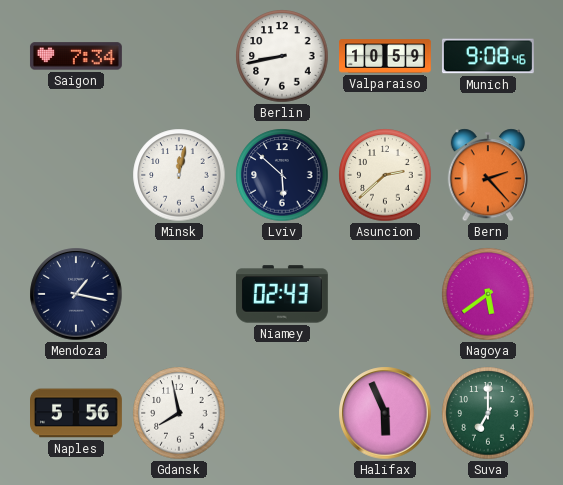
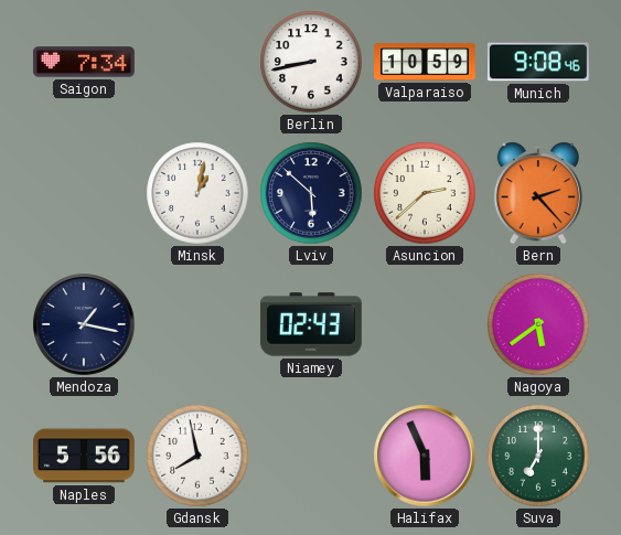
Minsk: 12:02 -> 1:02
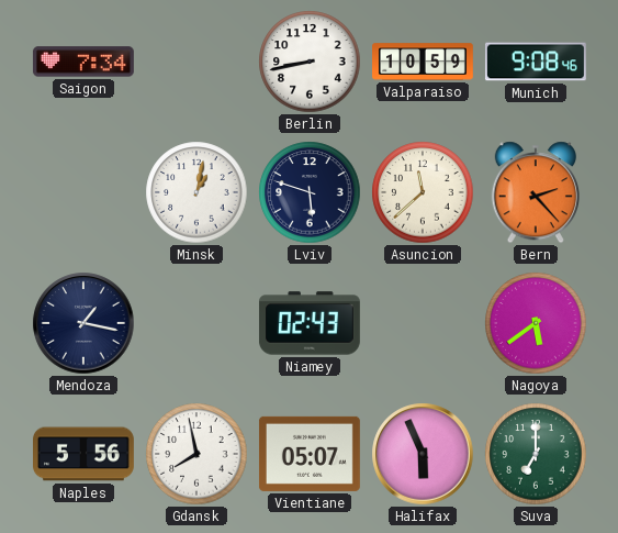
Lviv: 5:52 -> 5:48
Asuncion: 2:38 -> 11:38
Vientiane: none -> 05:07
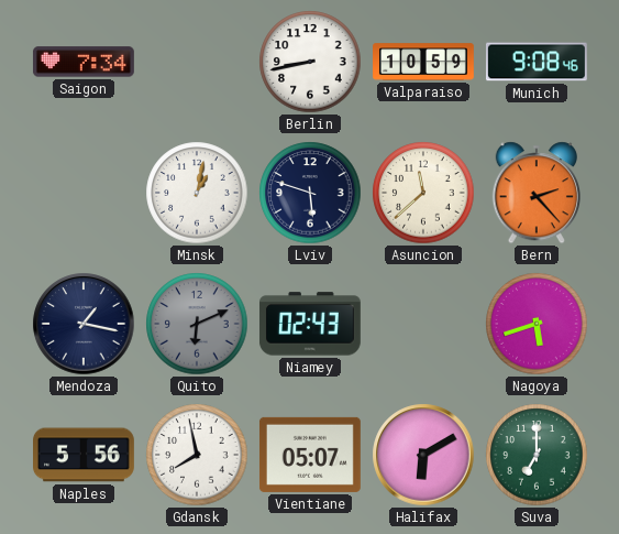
Quito: none -> 6:11
Nagoya: 5:39 -> 5:42
Halifax: 5:56 -> 6:10
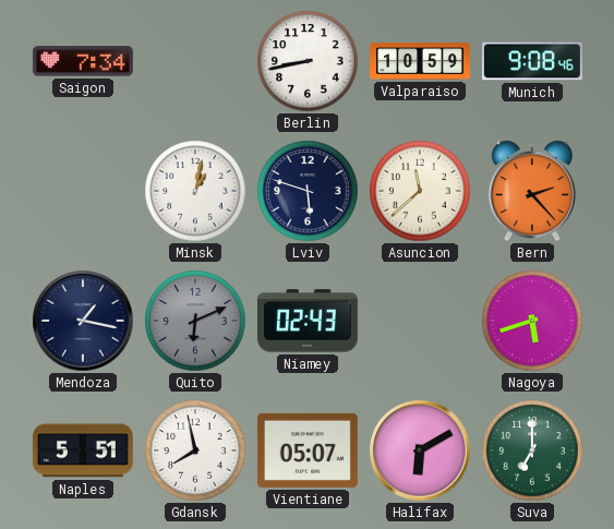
Naples: 5:56 -> 5:51
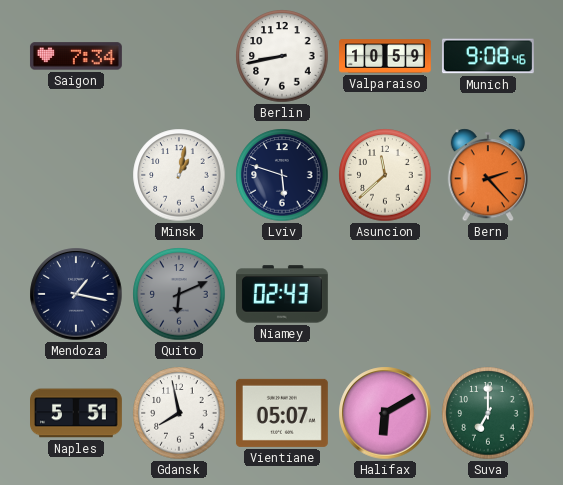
Nagoya: 5:42 -> none
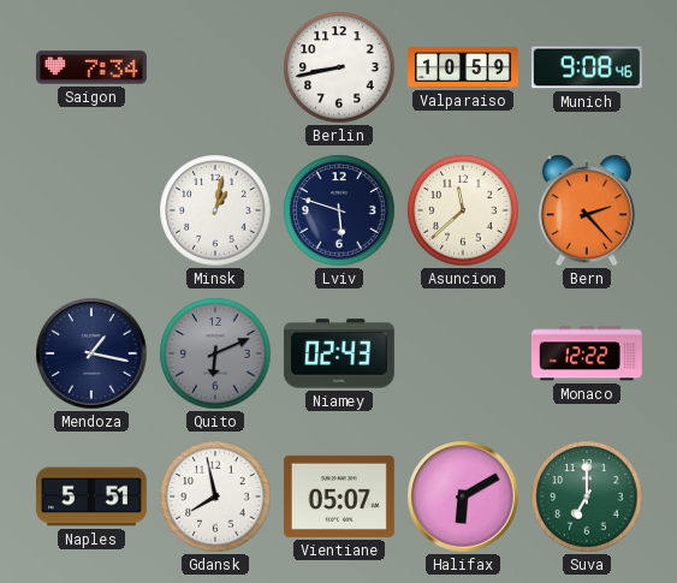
Monaco: none -> 12:22
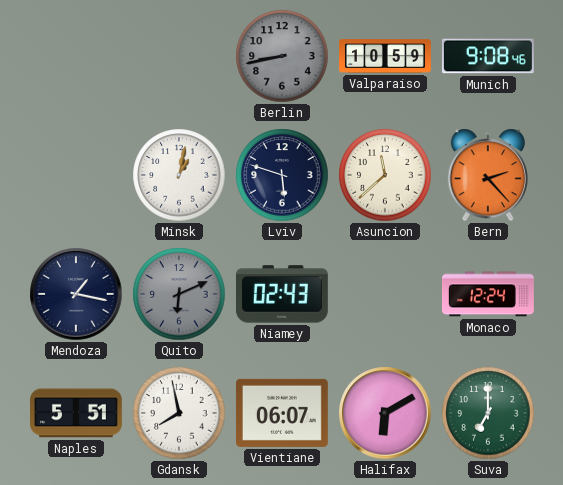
Saigon: 7:34 -> none
Berlin dial: white -> grey
Monaco: 12:22 -> 12:24
Vientiane: 05:07 -> 06:07
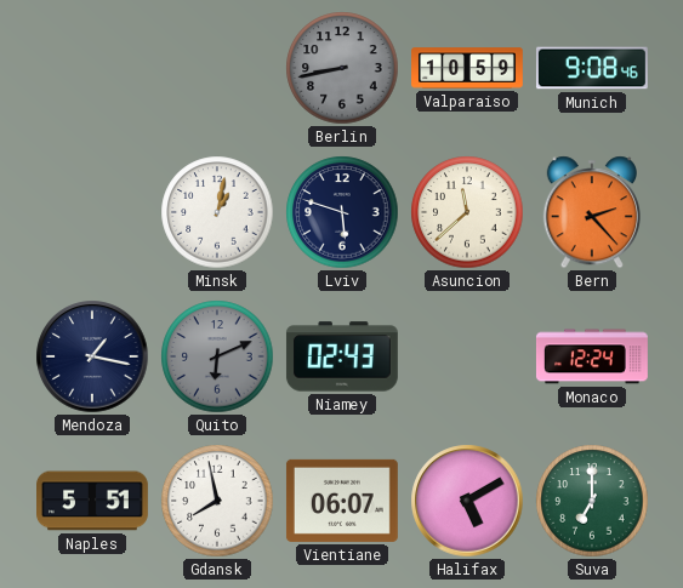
Halifax: 6:10 -> 5:10
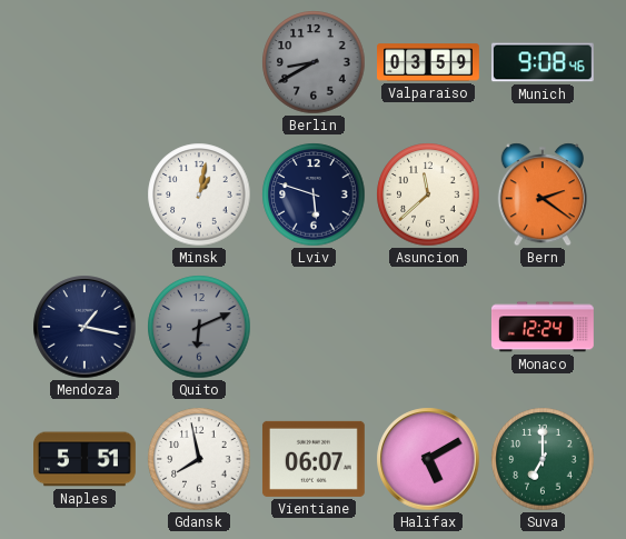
Berlin: 8:43 -> 8:40
Valparaiso: 10:59 -> 03:59
Bern: 2:23 -> 2:21
Niamey: 02:43 -> none
